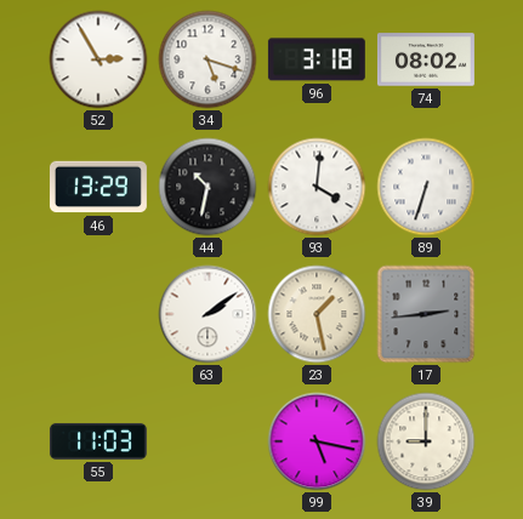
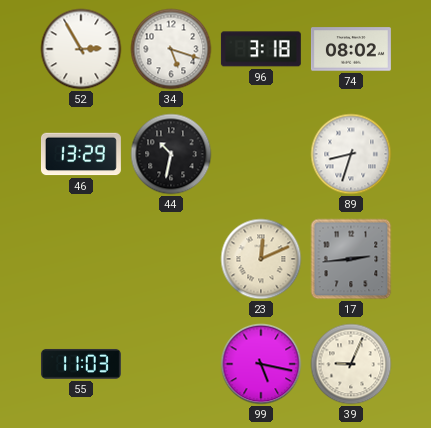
93: 4:01 -> none
89: 6:33 -> 8:33
63: 2:09 -> none
23: 1:28 -> 12:11
39: 9:00 -> 9:04
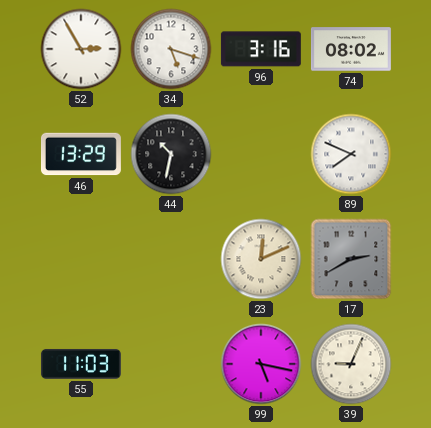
96: 3:18 -> 3:16
89: 8:33 -> 7:49
17: 2:44 -> 2:40
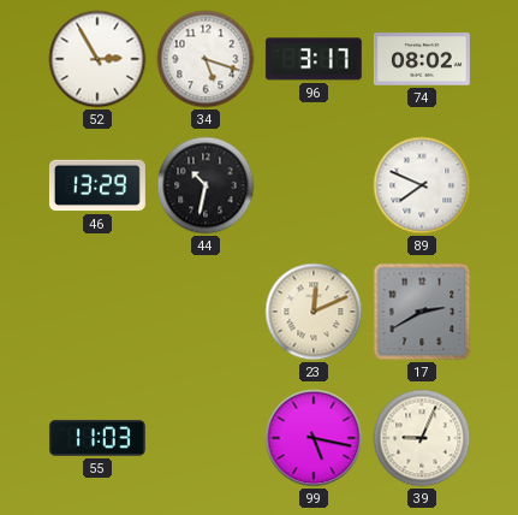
96: 3:16 -> 3:17
